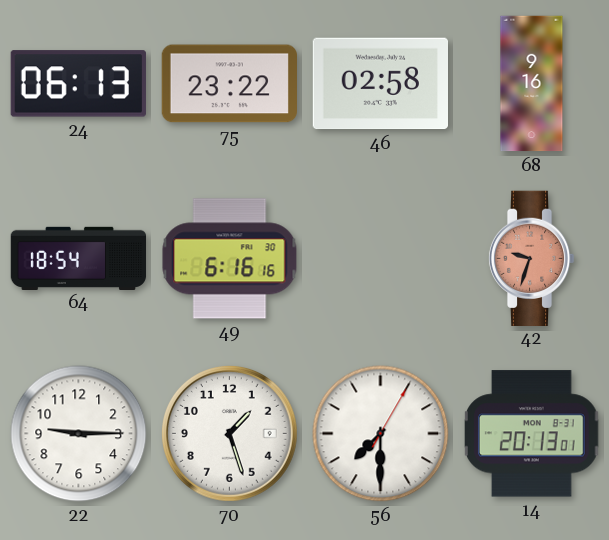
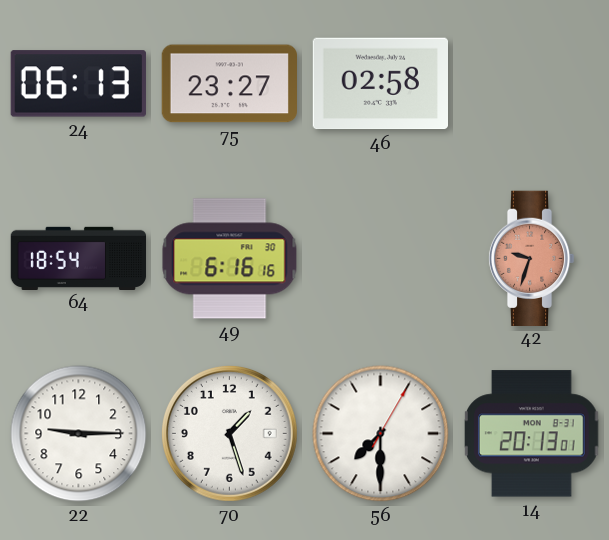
75: 23:22 -> 23:27
68: 9:16 -> none
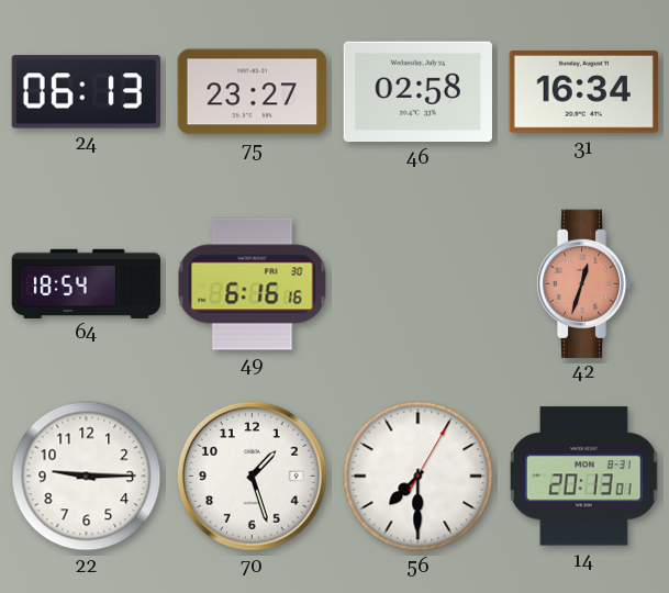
31: none -> 16:34
42: 9:33 -> 12:33
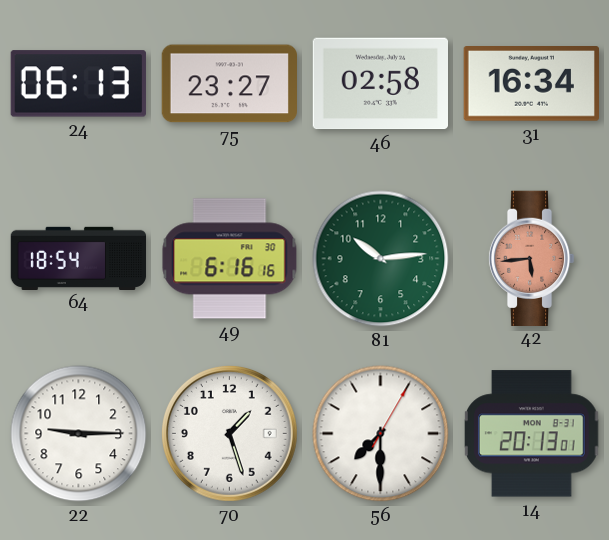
81: none -> 10:14
42: 12:33 -> 5:44
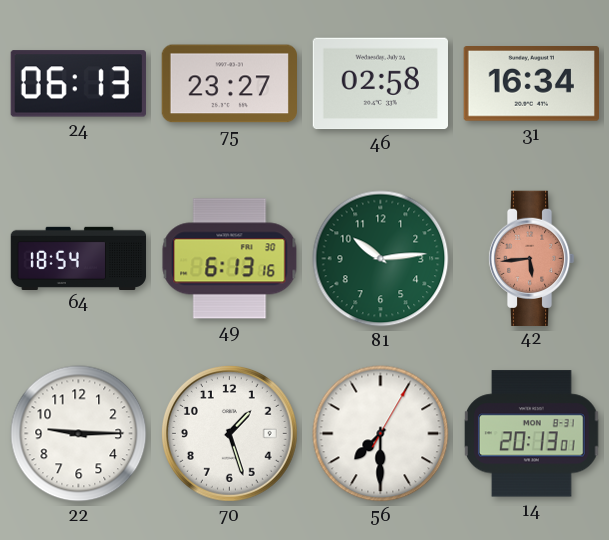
49: 6:16 -> 6:13
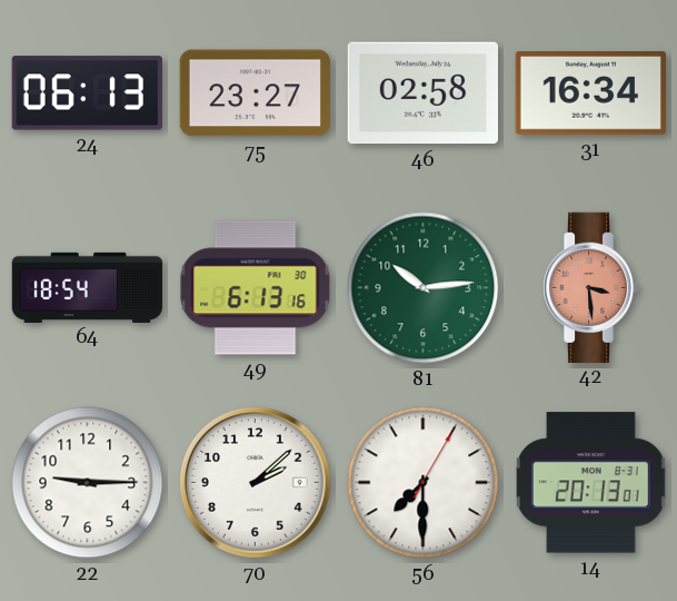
42: 5:44 -> 3:29
70: 1:27 -> 2:08
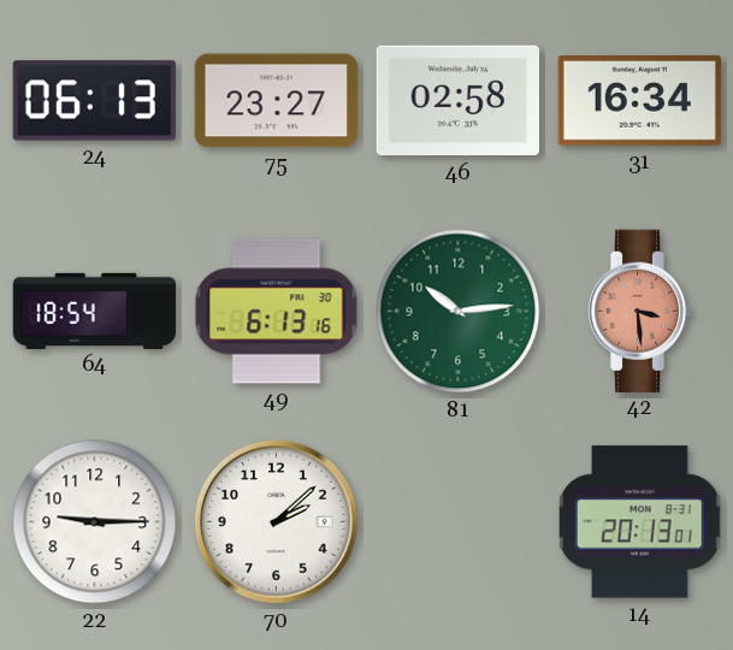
56: 7:30 -> none
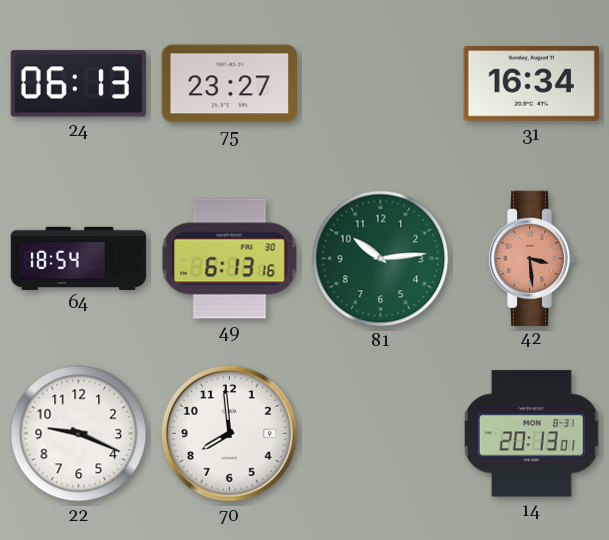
46: 02:58 -> none
22: 9:15 -> 9:19
70: 2:08 -> 7:59
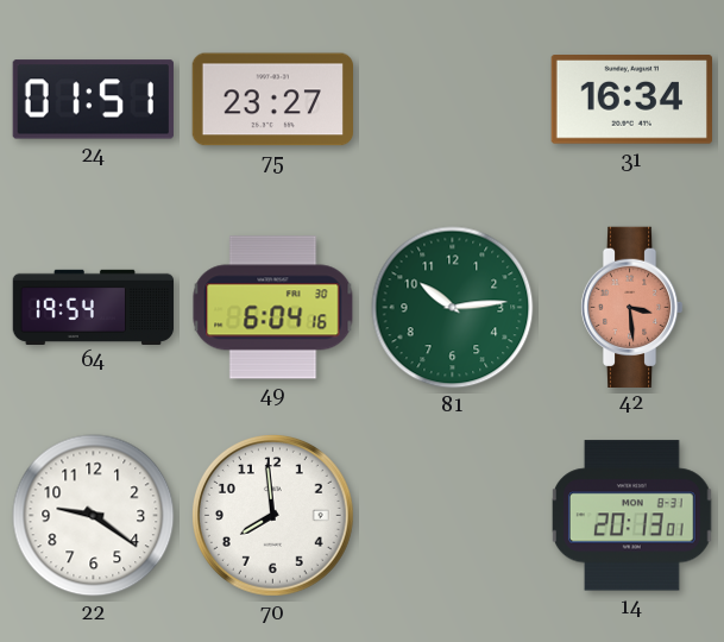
24: 06:13 -> 01:51
64: 18:54 -> 19:54
49: 6:13 -> 6:04
22: 9:19 -> 9:21
